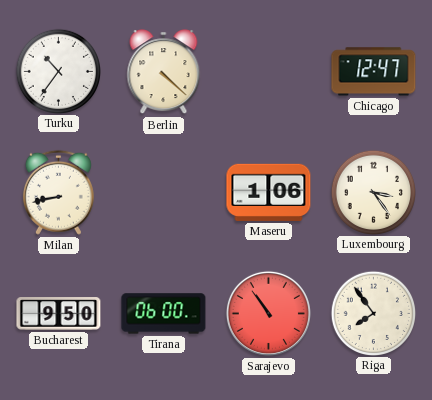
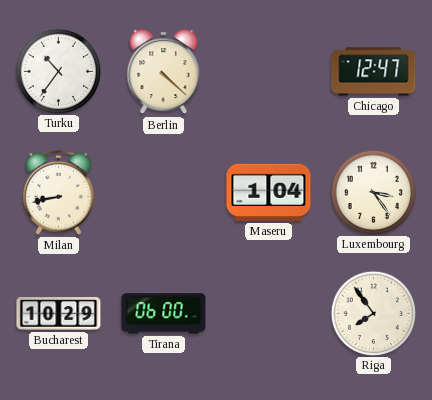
Maseru: 1:06 -> 1:04
Bucharest: 9:50 -> 10:29
Sarajevo: 10:54 -> none
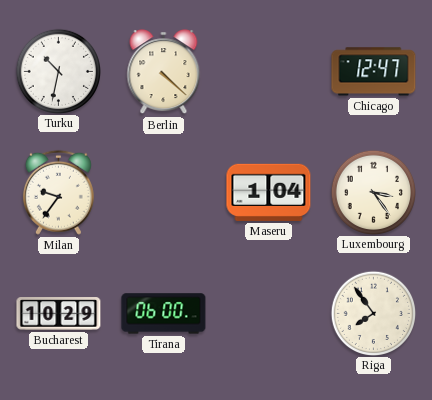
Turku: 10:36 -> 10:32
Milan: 8:43 -> 9:36
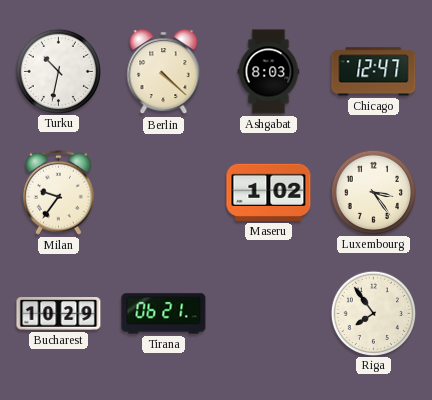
Ashgabat: none -> 8:03
Maseru: 1:04 -> 1:02
Tirana: 06:00 -> 06:21
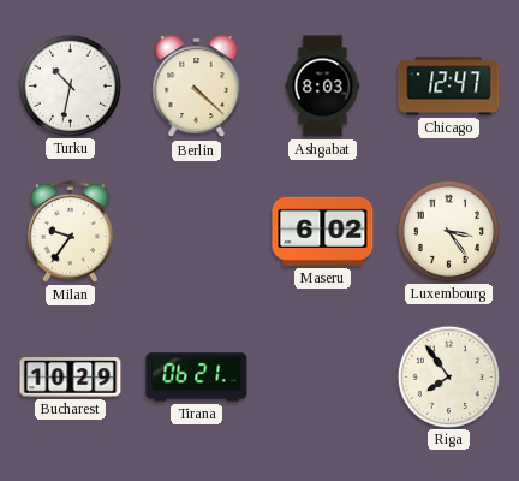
Maseru: 1:02 -> 6:02
